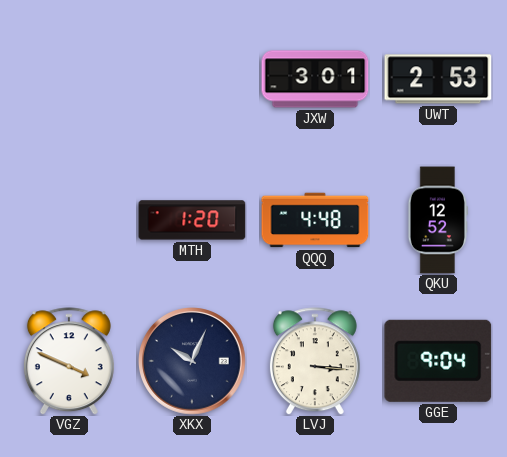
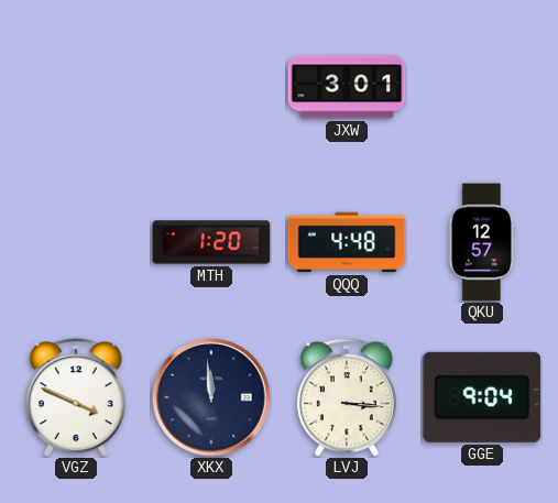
UWT: 2:53 -> none
QKU: 12:52 -> 12:57
XKX: 10:04 -> 11:59
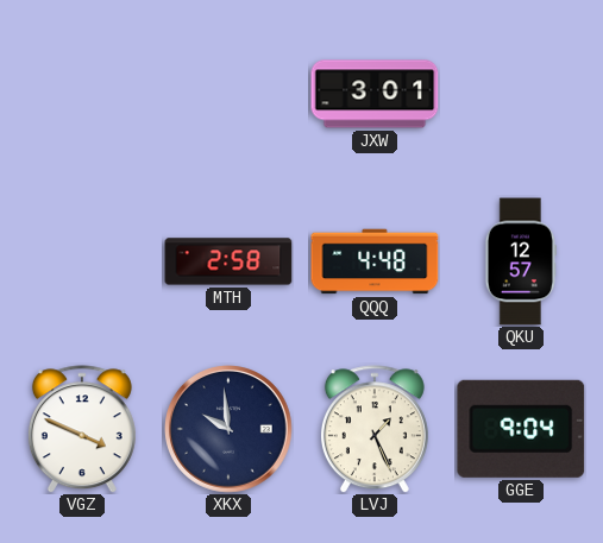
MTH: 1:20 -> 2:58
XKX: 11:59 -> 9:59
LVJ: 3:16 -> 1:26
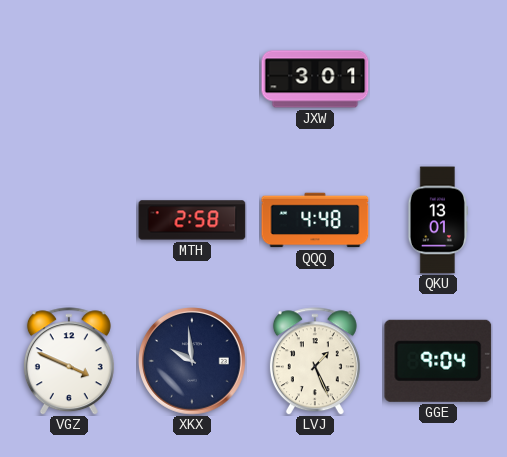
QKU: 12:57 -> 13:01
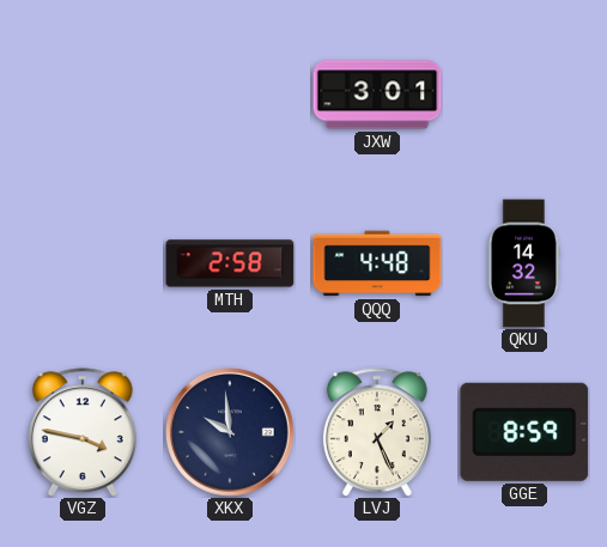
QKU: 13:01 -> 14:32
VGZ: 3:49 -> 3:47
GGE: 9:04 -> 8:59
